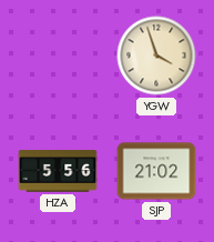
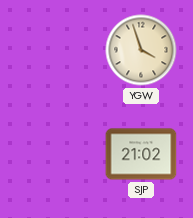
HZA: 5:56 -> none
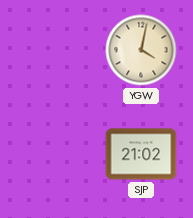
YGW: 3:57 -> 4:02
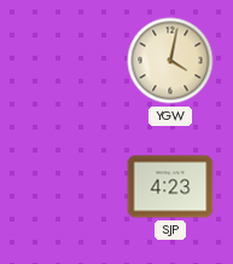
SJP: 21:02 -> 4:23
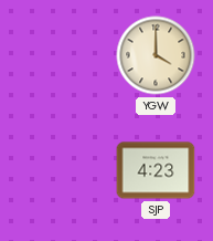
YGW: 4:02 -> 4:00
